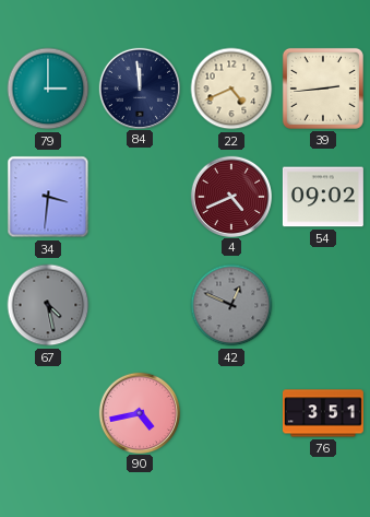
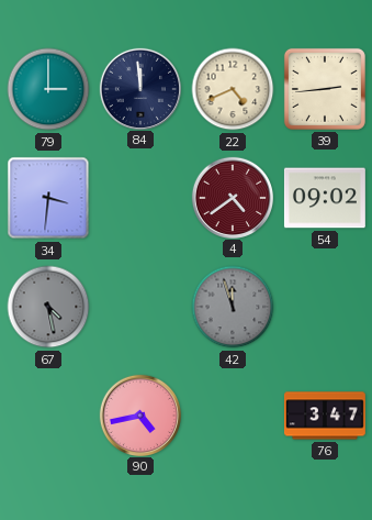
4: 4:41 -> 4:39
42: 12:49 -> 11:57
76: 3:51 -> 3:47
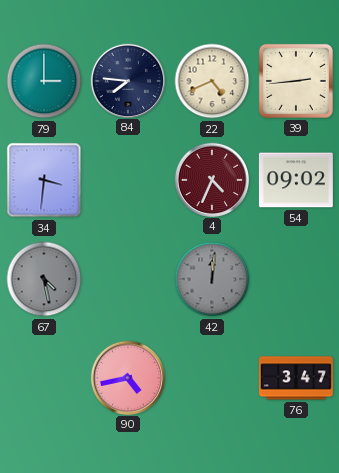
84: 11:59 -> 7:46
4: 4:39 -> 4:34
42: 11:57 -> 12:01
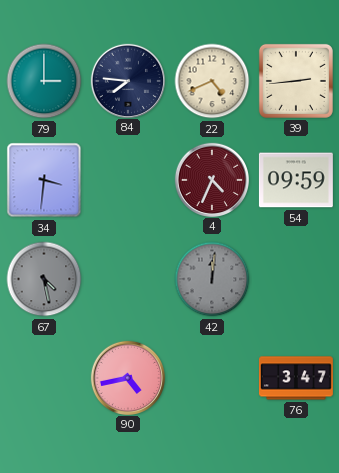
54: 09:02 -> 09:59
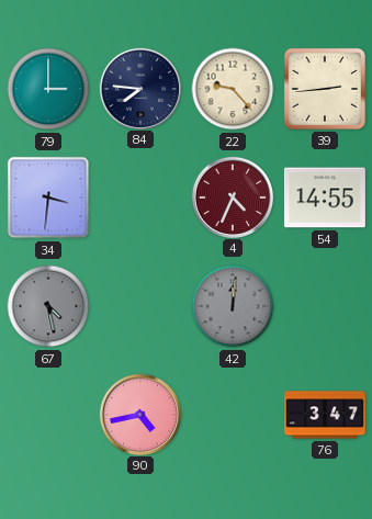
22: 4:41 -> 9:23
54: 09:59 -> 14:55
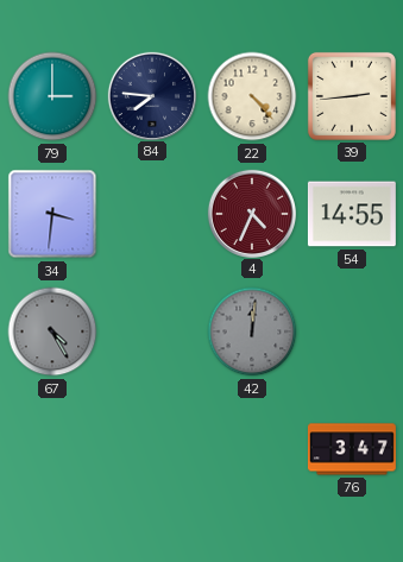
22: 9:23 -> 4:23
67: 4:28 -> 4:25
90: 4:43 -> none
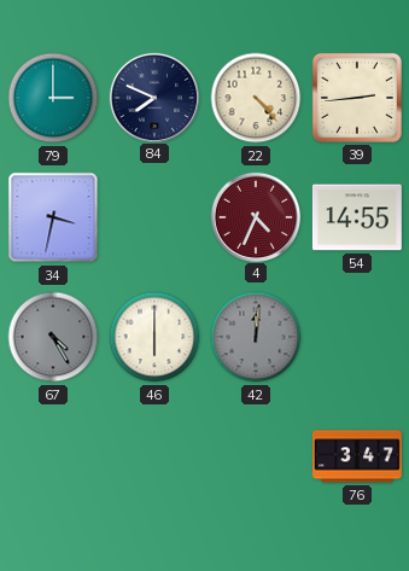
84: 7:46 -> 7:49
34: 3:31 -> 3:32
46: none -> 6:00
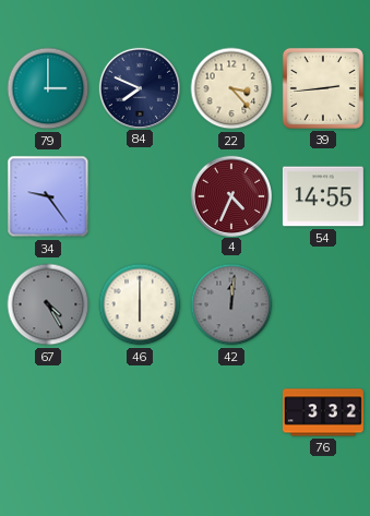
22: 4:23 -> 3:23
34: 3:32 -> 9:24
76: 3:47 -> 3:32
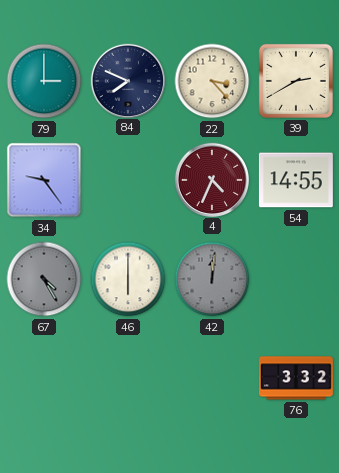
39: 2:44 -> 2:40
